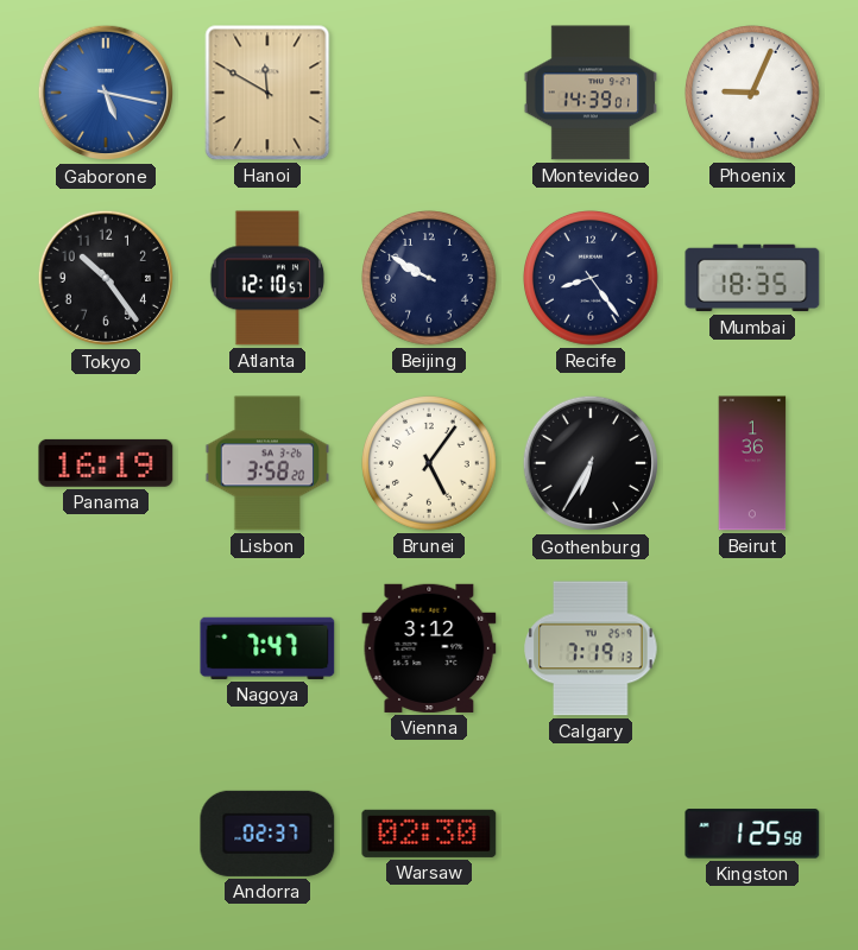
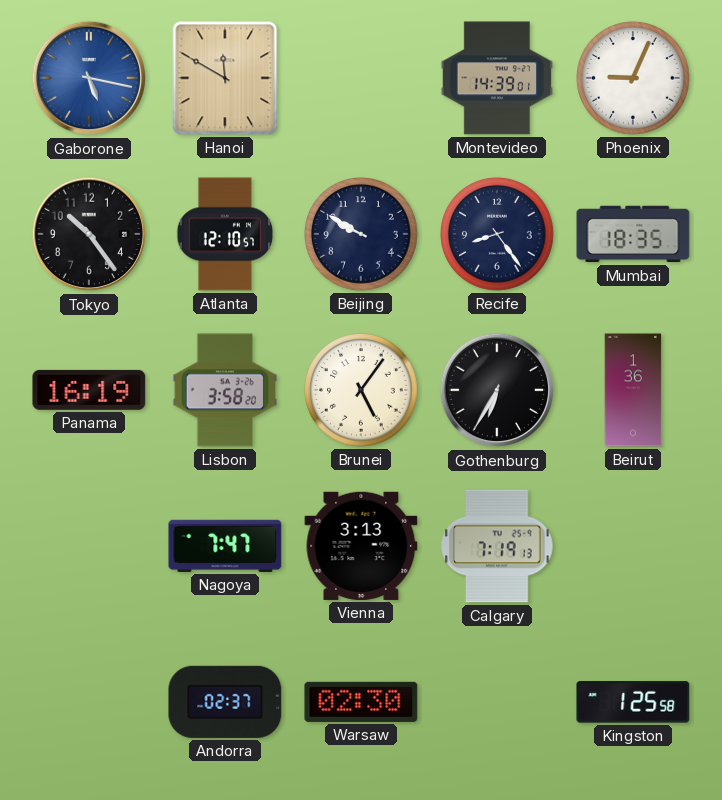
Vienna: 3:12 -> 3:13
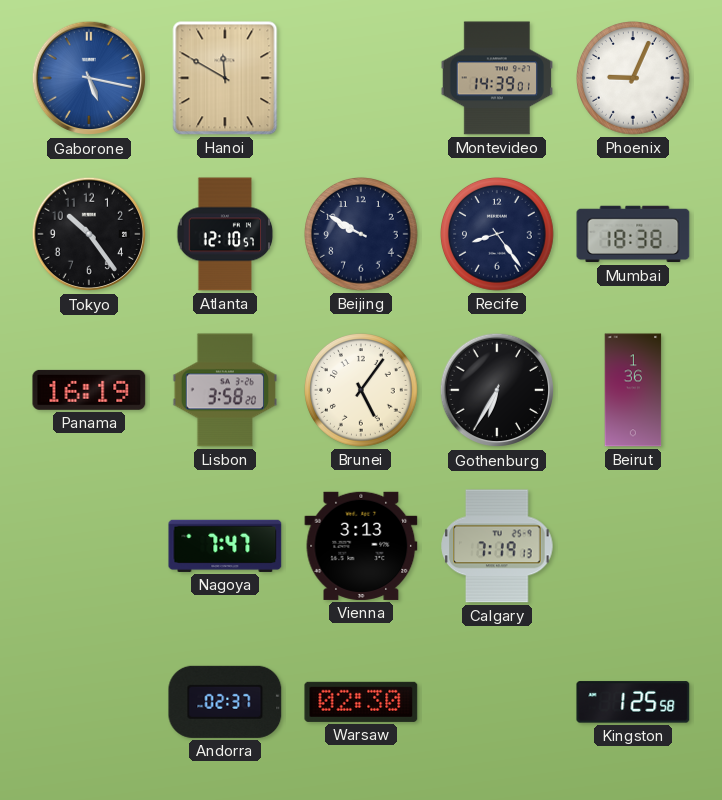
Mumbai: 18:35 -> 18:38
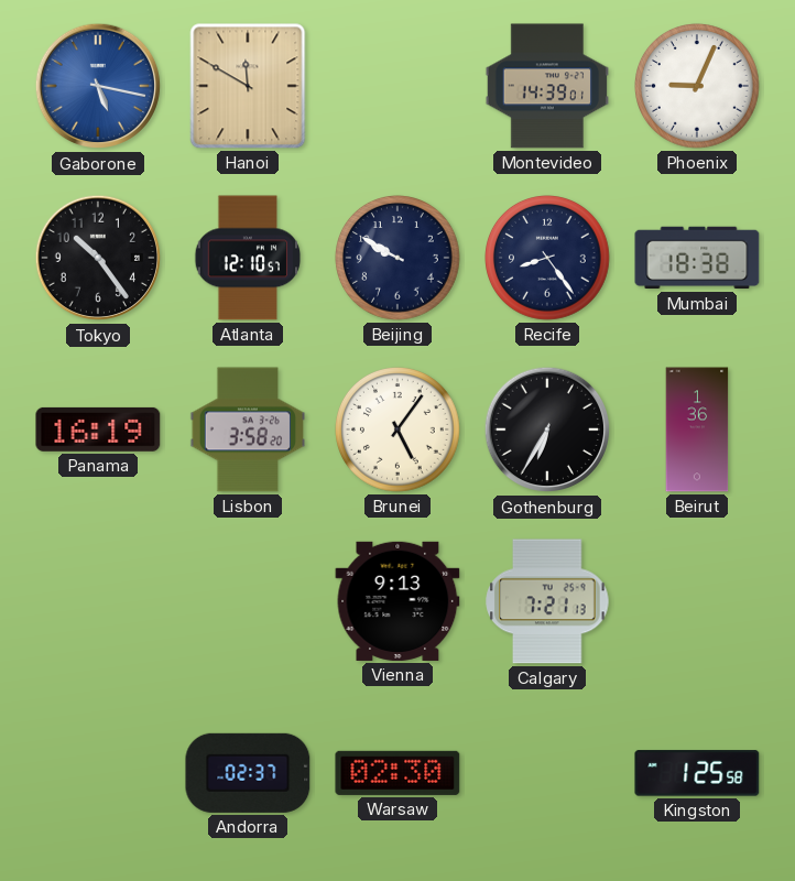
Nagoya: 7:47 -> none
Vienna: 3:13 -> 9:13
Calgary: 7:19 -> 7:21
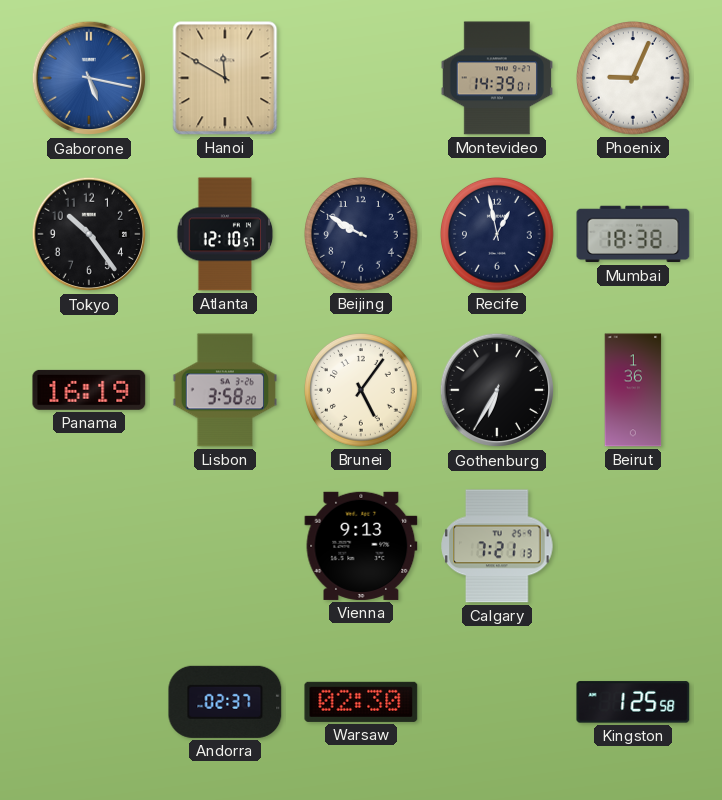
Recife: 8:24 -> 12:58
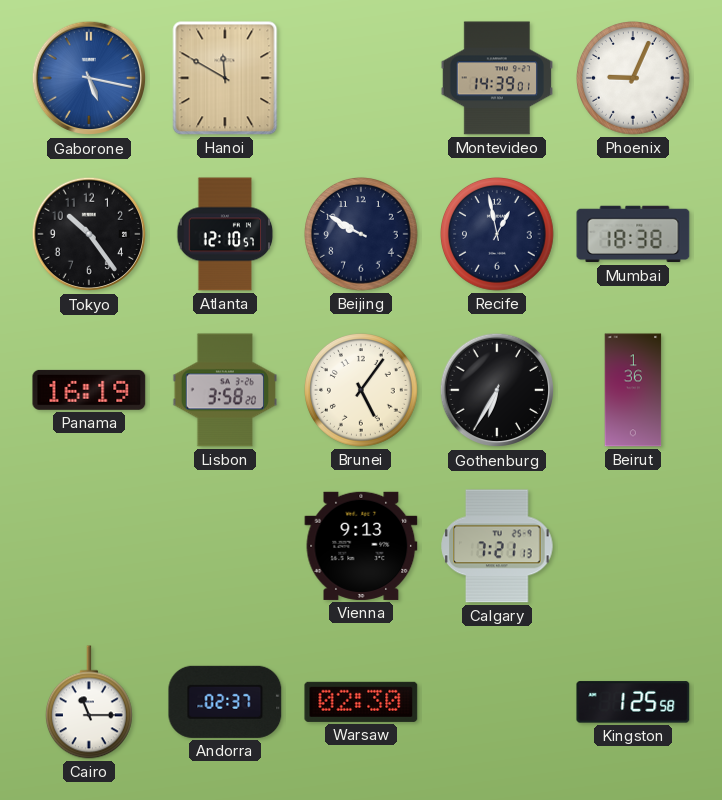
Cairo: none -> 11:15
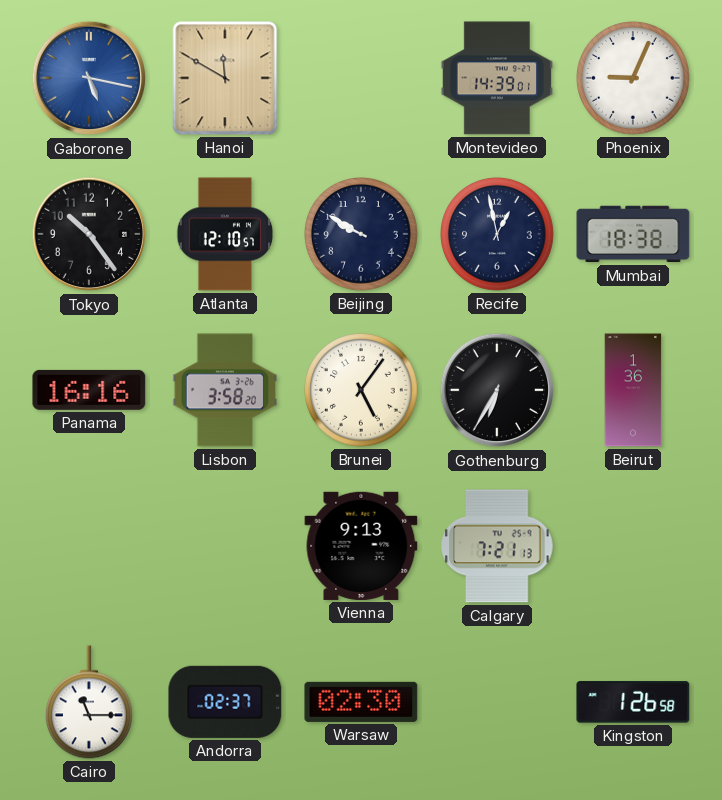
Panama: 16:19 -> 16:16
Kingston: 1:25 -> 1:26
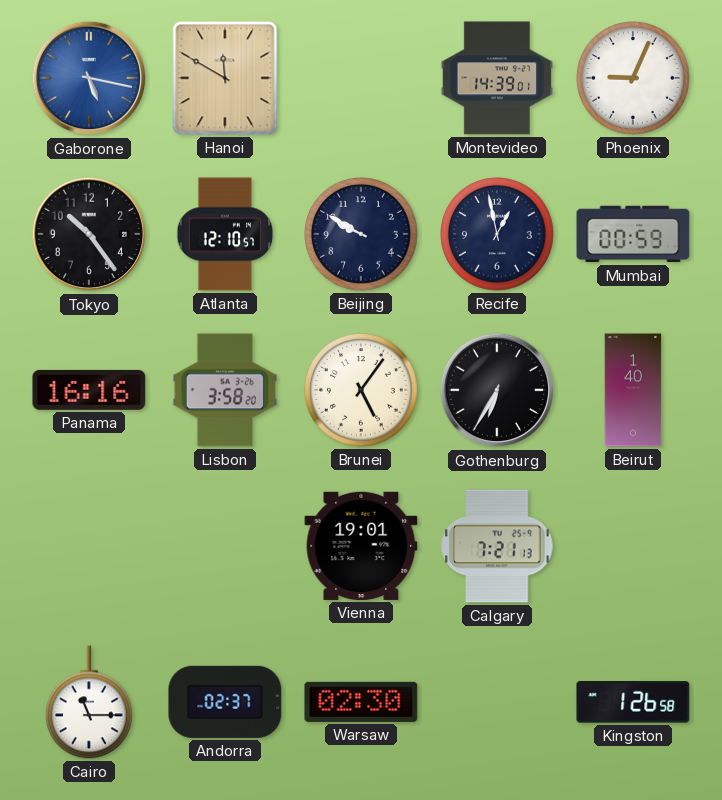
Mumbai: 18:38 -> 00:59
Beirut: 1:36 -> 1:40
Vienna: 9:13 -> 19:01
